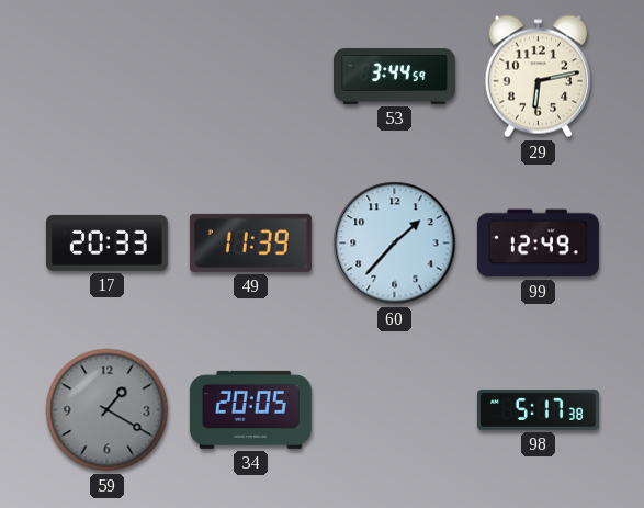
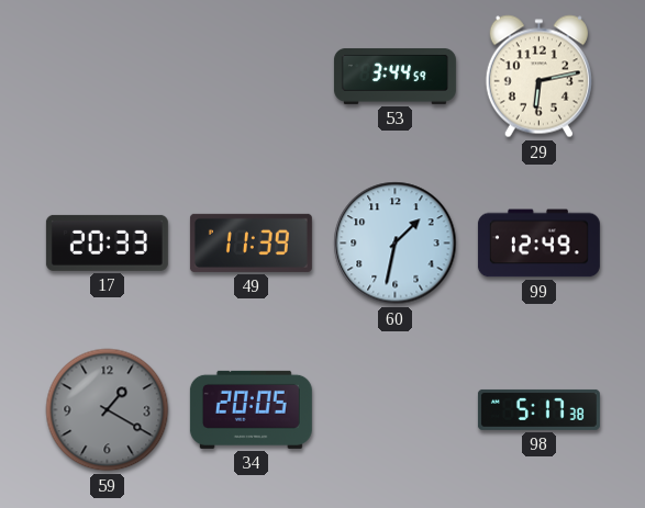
60: 1:37 -> 1:32
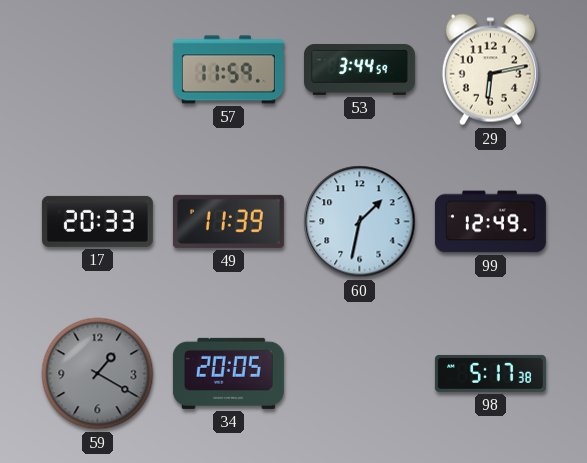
57: none -> 11:59
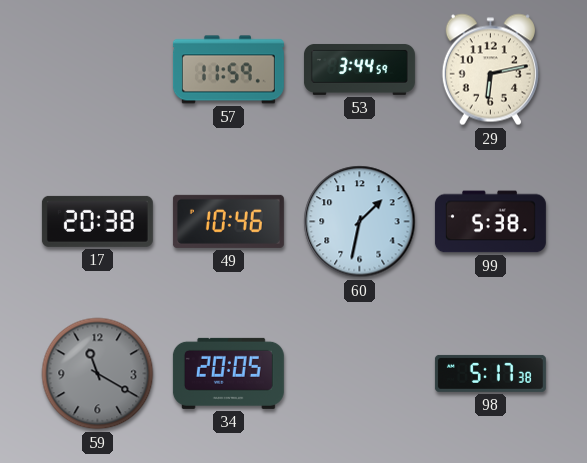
17: 20:33 -> 20:38
49: 11:39 -> 10:46
99: 12:49 -> 5:38
59: 1:20 -> 11:20
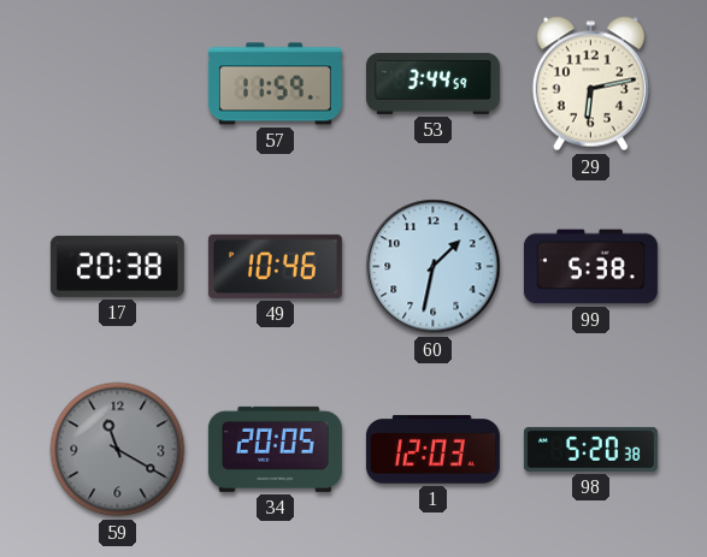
1: none -> 12:03
98: 5:17 -> 5:20
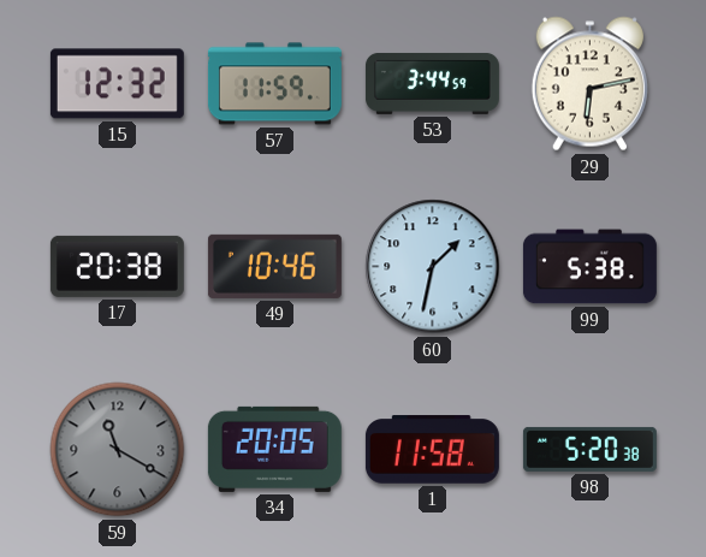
15: none -> 12:32
1: 12:03 -> 11:58
